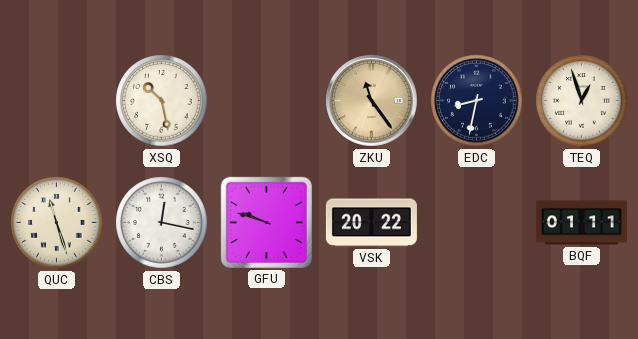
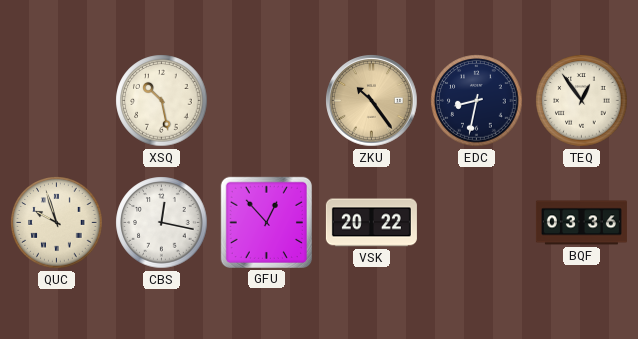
ZKU: 11:24 -> 10:24
TEQ: 12:57 -> 12:54
QUC: 11:27 -> 9:57
GFU: 9:48 -> 12:53
BQF: 01:11 -> 03:36
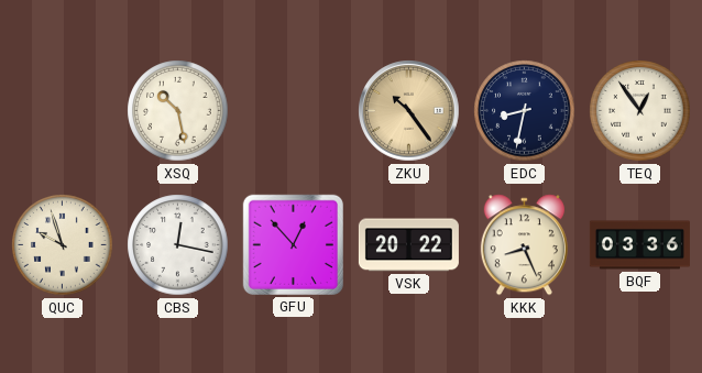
KKK: none -> 8:26
